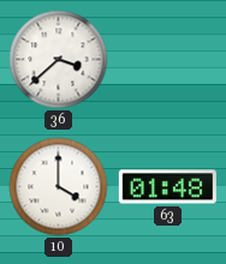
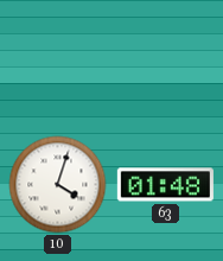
36: 3:38 -> none
10: 4:00 -> 4:03
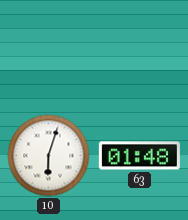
10: 4:03 -> 6:03
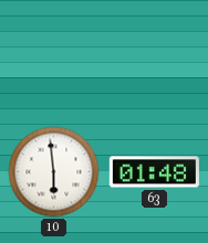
10: 6:03 -> 5:59
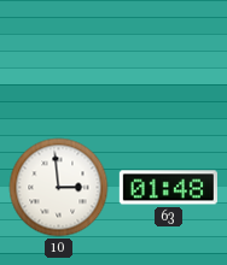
10: 5:59 -> 2:59
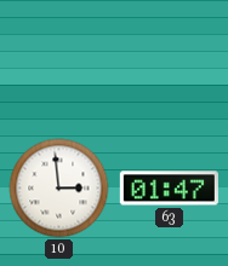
63: 01:48 -> 01:47
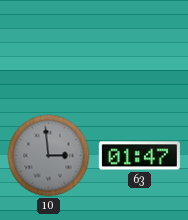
10 dial: white -> grey
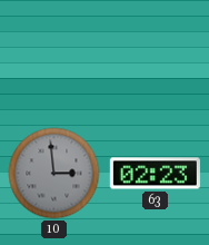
63: 01:47 -> 02:23
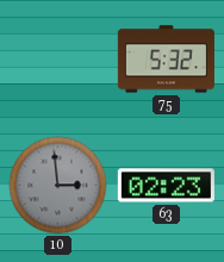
75: none -> 5:32
